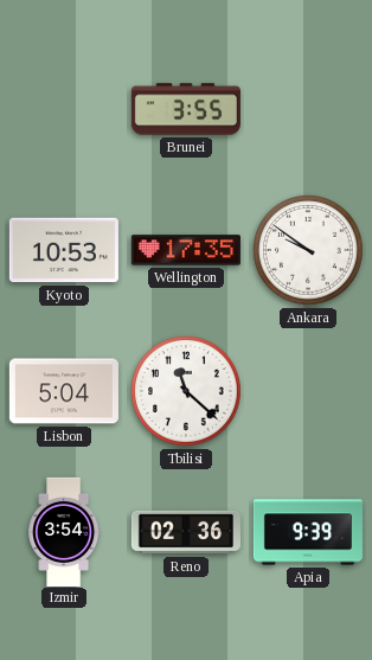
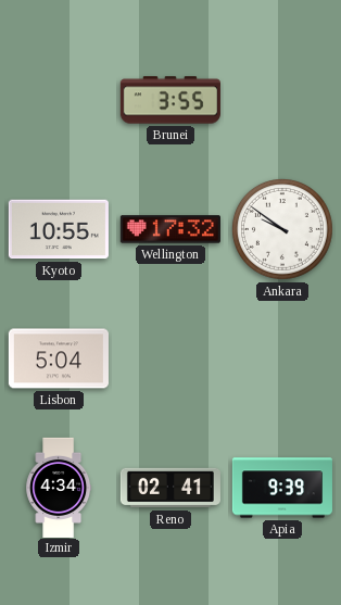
Kyoto: 10:53 -> 10:55
Wellington: 17:35 -> 17:32
Tbilisi: 11:22 -> none
Izmir: 3:54 -> 4:34
Reno: 02:36 -> 02:41
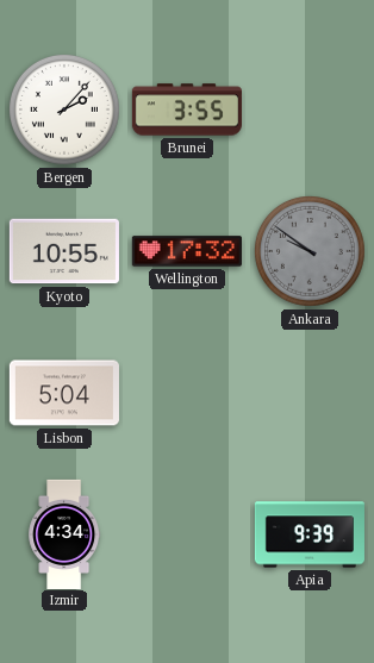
Bergen: none -> 2:07
Ankara dial: white -> grey
Reno: 02:41 -> none
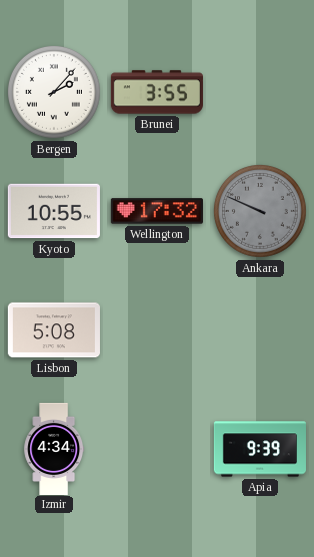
Ankara: 9:51 -> 9:49
Lisbon: 5:04 -> 5:08
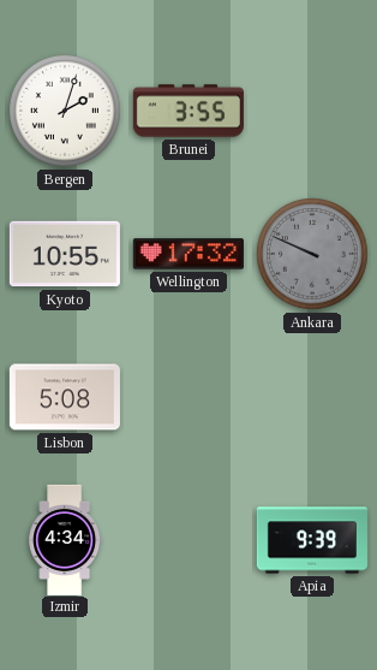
Bergen: 2:07 -> 2:03
